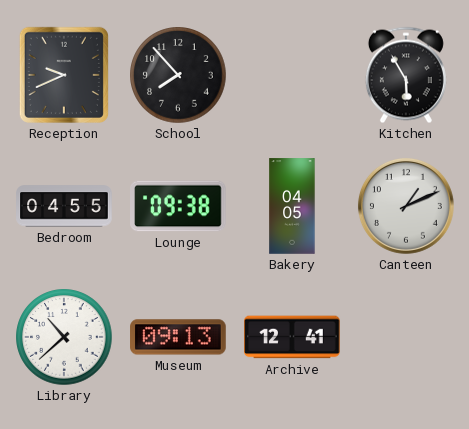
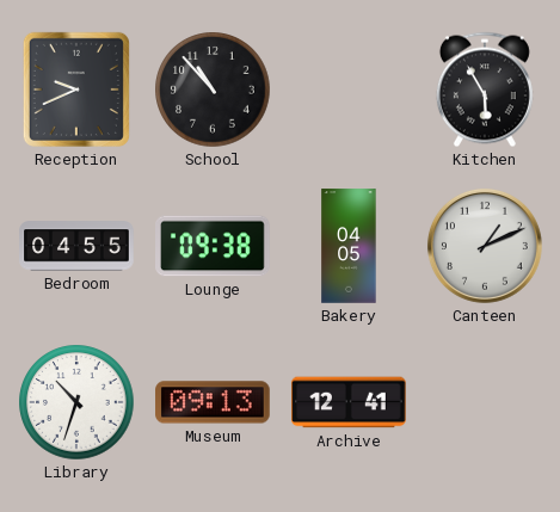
School: 7:53 -> 10:53
Library: 10:38 -> 10:33
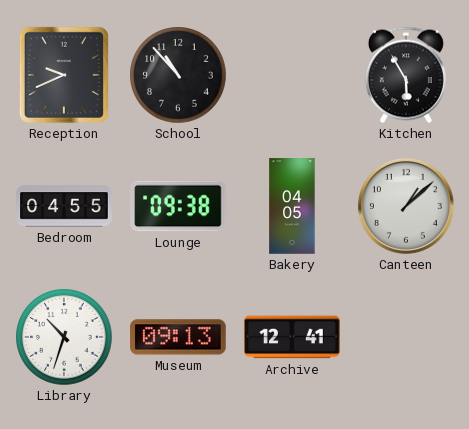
Canteen: 1:11 -> 1:08
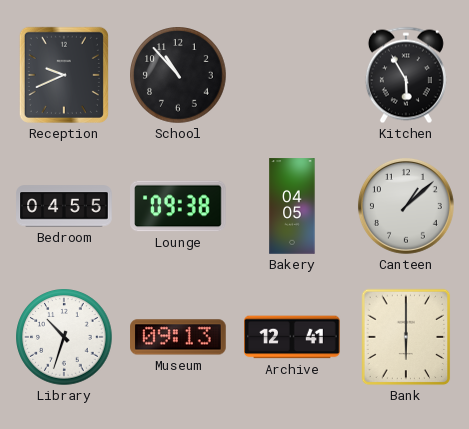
Bank: none -> 6:00
